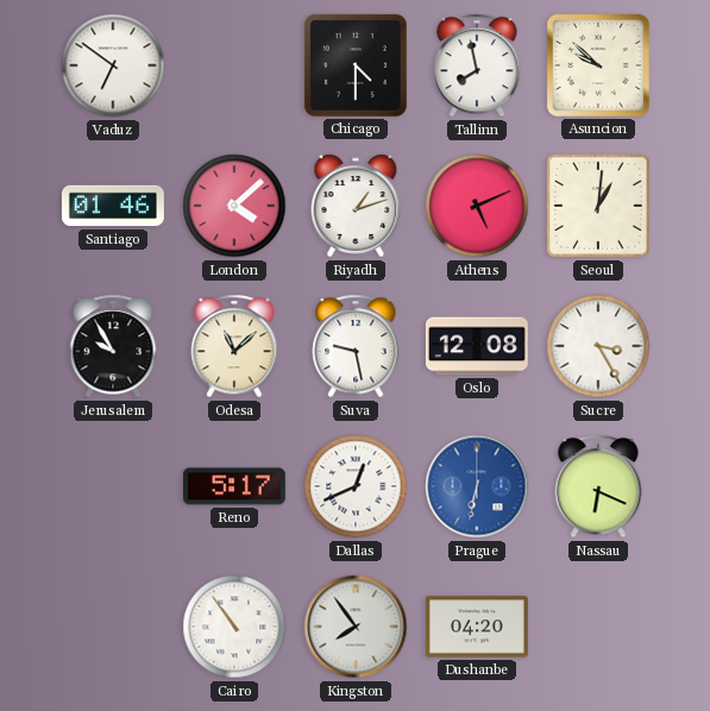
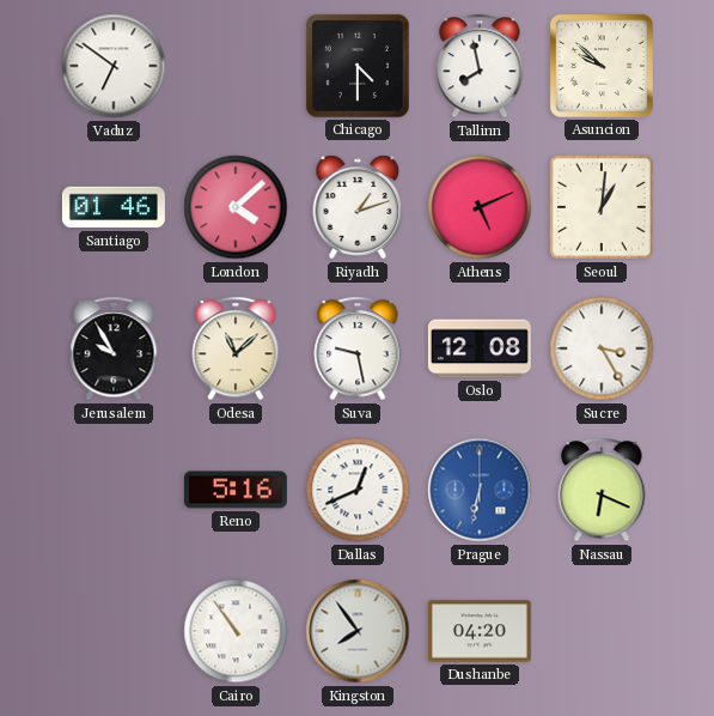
Reno: 5:17 -> 5:16
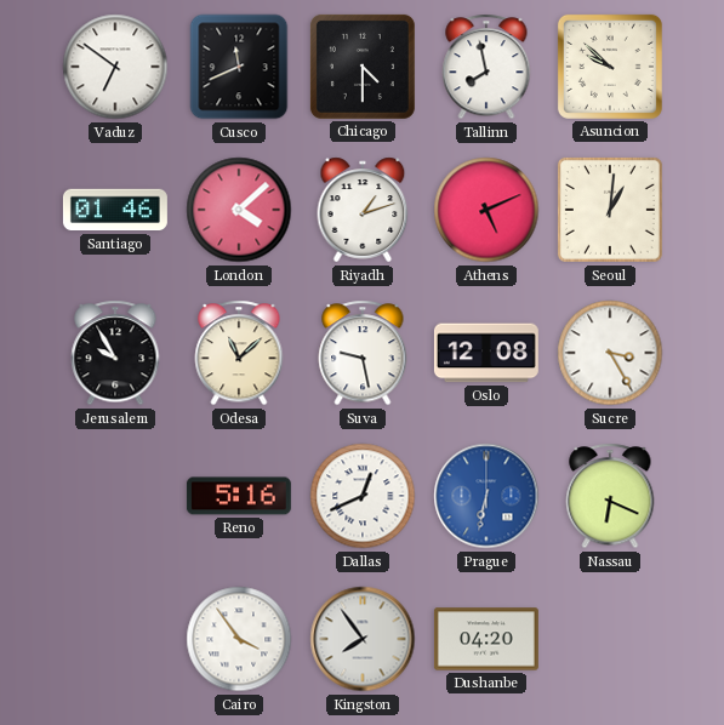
Cusco: none -> 11:41
Cairo: 10:54 -> 3:54
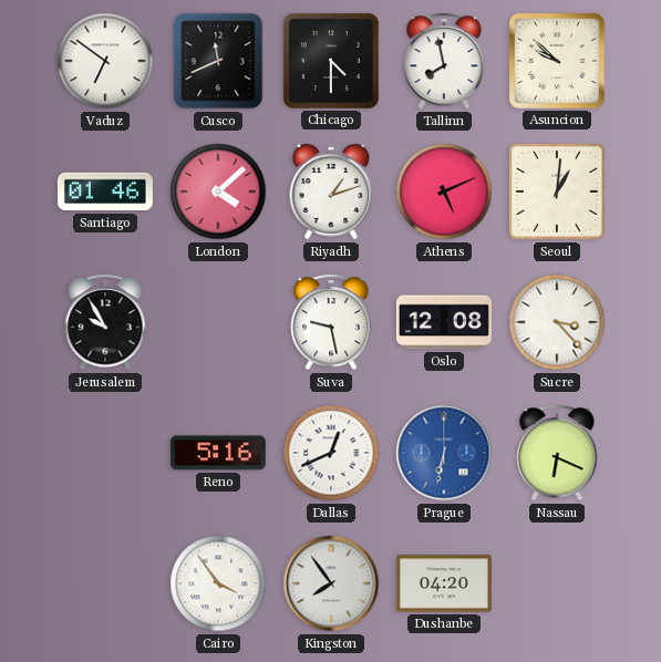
Odesa: 11:08 -> none
Sucre: 3:25 -> 3:23
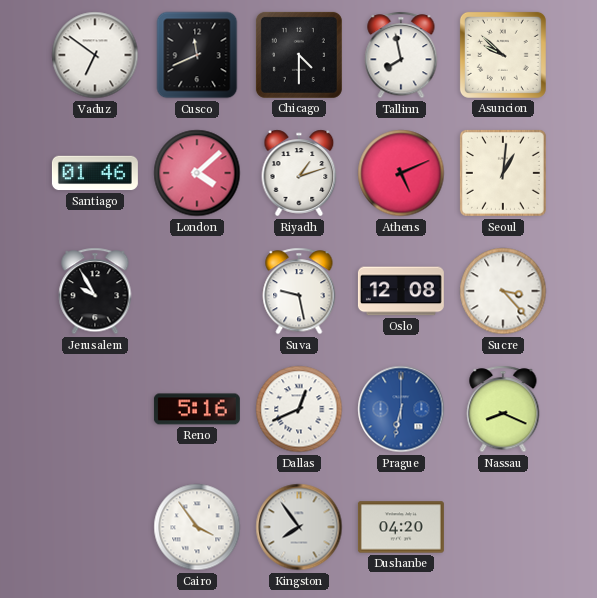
Nassau: 6:19 -> 8:19
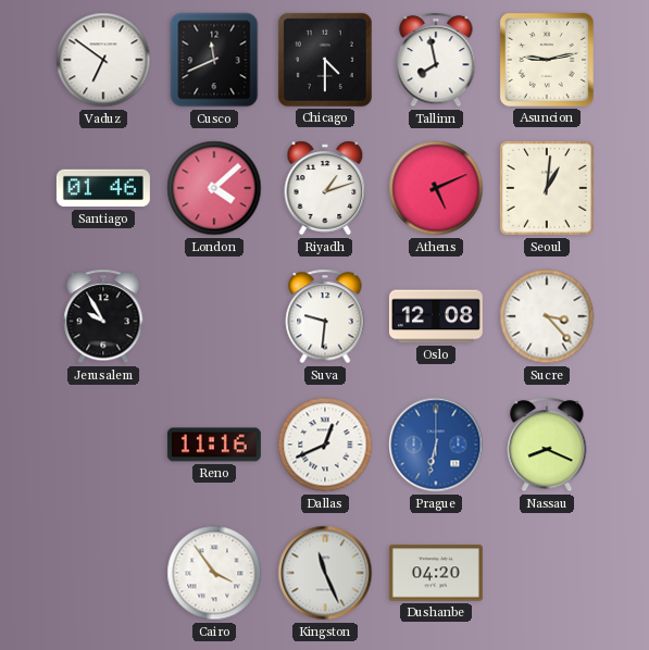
Asuncion: 9:52 -> 9:13
Suva: 9:28 -> 9:31
Reno: 5:16 -> 11:16
Kingston: 7:54 -> 11:26
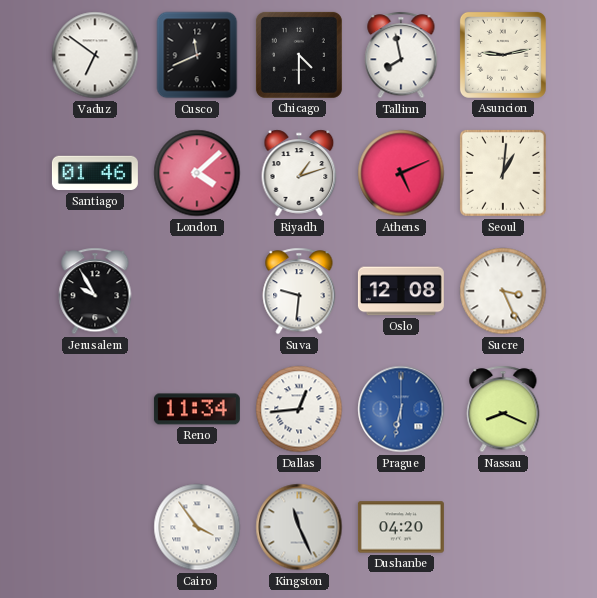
Sucre: 3:23 -> 3:26
Reno: 11:16 -> 11:34
Dallas: 12:41 -> 12:44
